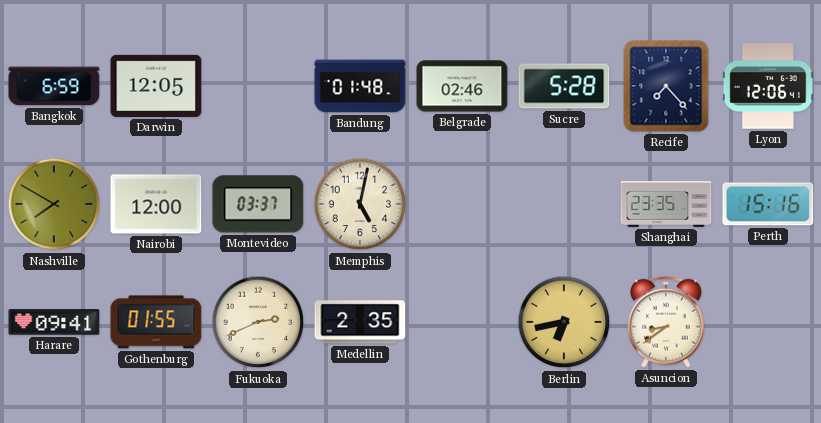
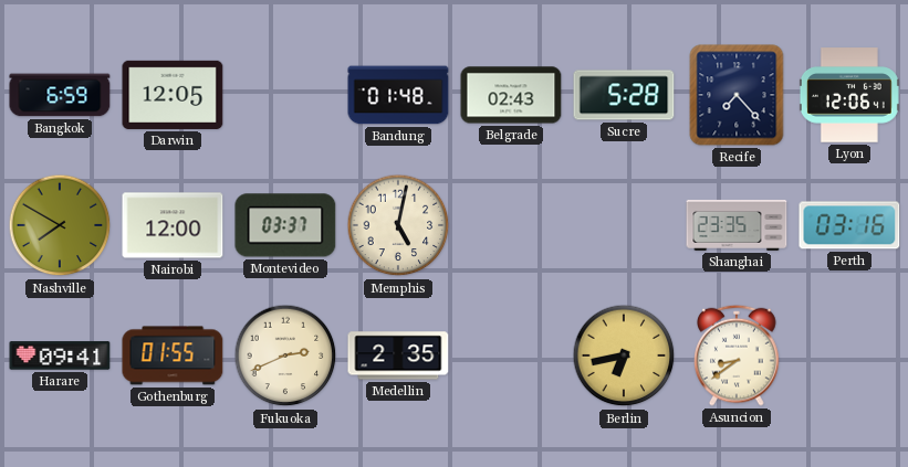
Belgrade: 02:46 -> 02:43
Perth: 15:16 -> 03:16
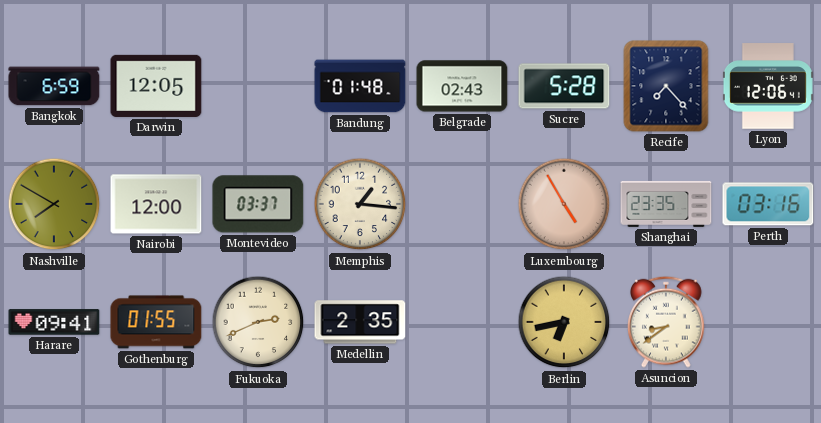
Memphis: 5:02 -> 1:16
Luxembourg: none -> 4:55
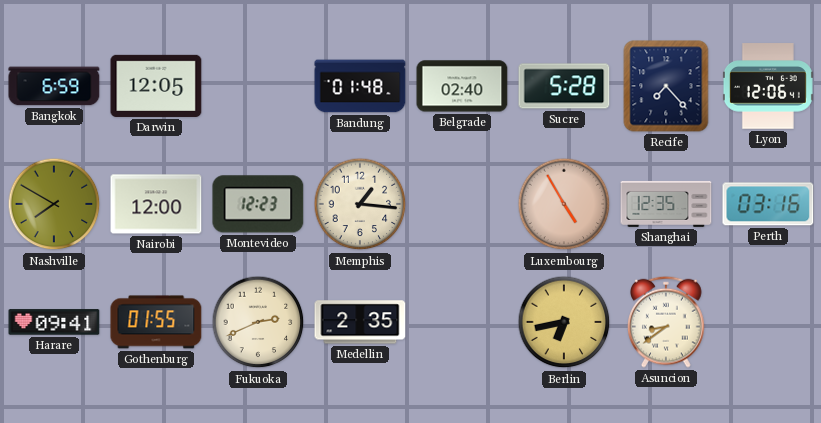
Belgrade: 02:43 -> 02:40
Montevideo: 03:37 -> 12:23
Shanghai: 23:35 -> 12:35
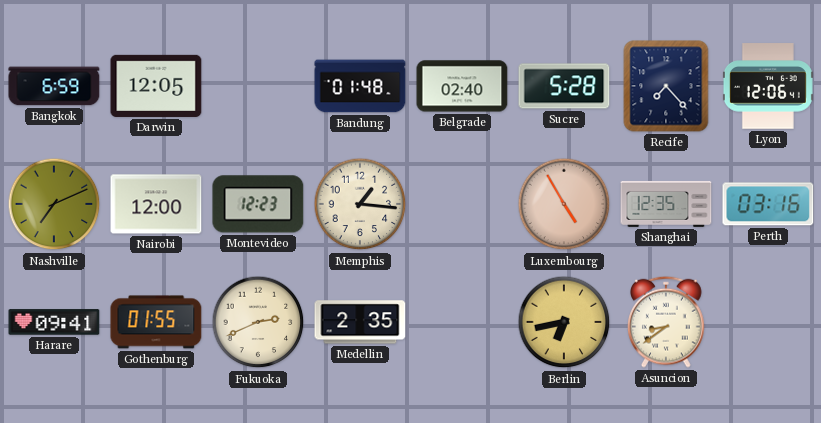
Nashville: 7:50 -> 7:11
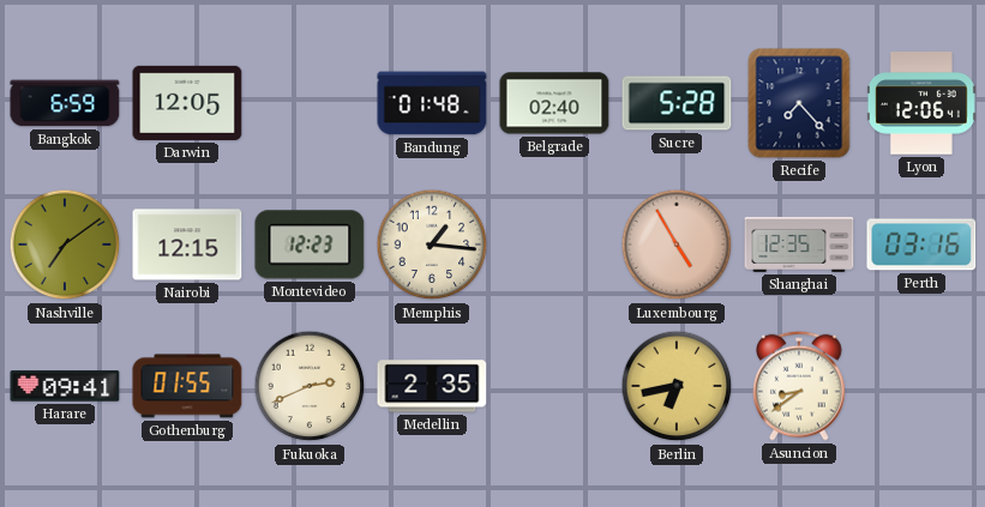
Nashville: 7:11 -> 7:09
Nairobi: 12:00 -> 12:15
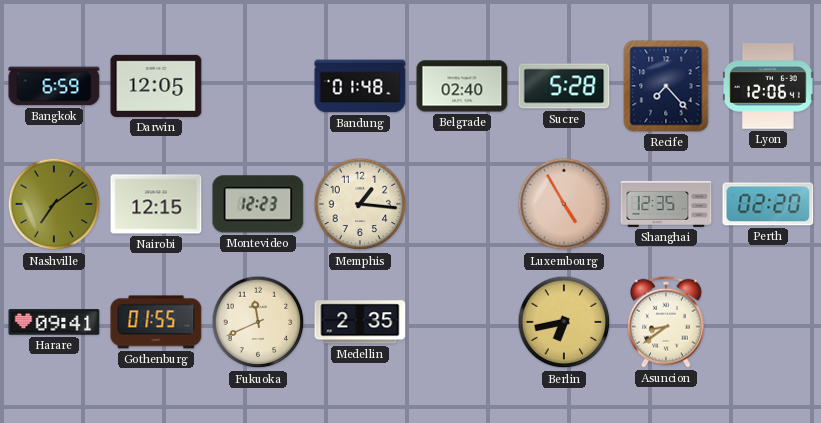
Perth: 03:16 -> 02:20
Fukuoka: 2:41 -> 11:41
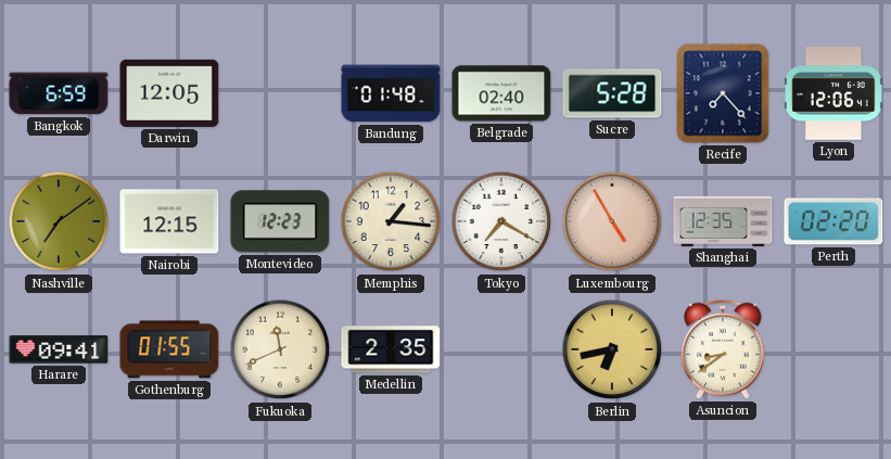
Tokyo: none -> 7:20
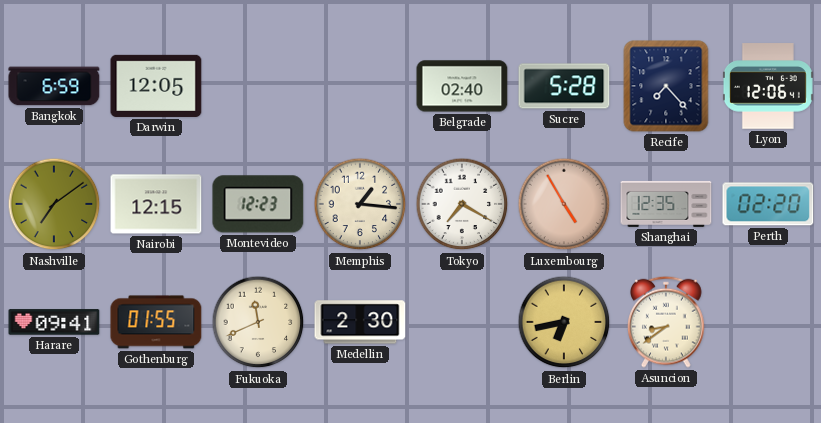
Bandung: 01:48 -> none
Medellin: 2:35 -> 2:30
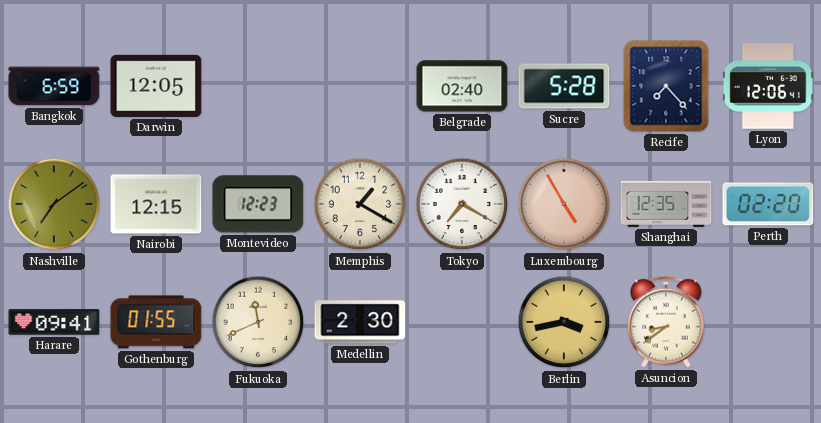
Memphis: 1:16 -> 1:20
Berlin: 6:43 -> 3:43
